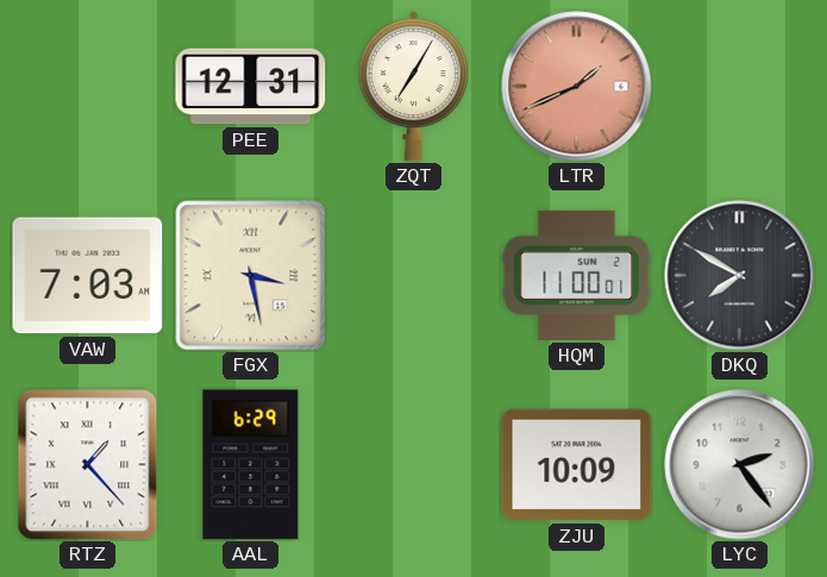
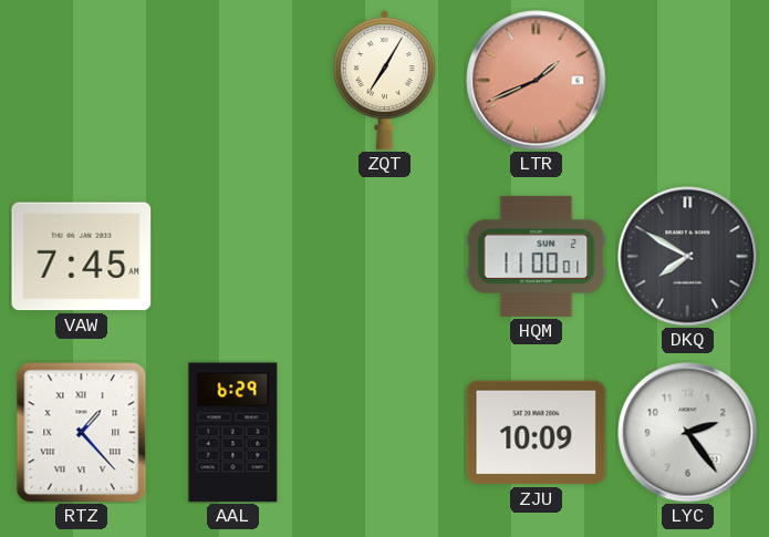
PEE: 12:31 -> none
VAW: 7:03 -> 7:45
FGX: 3:28 -> none
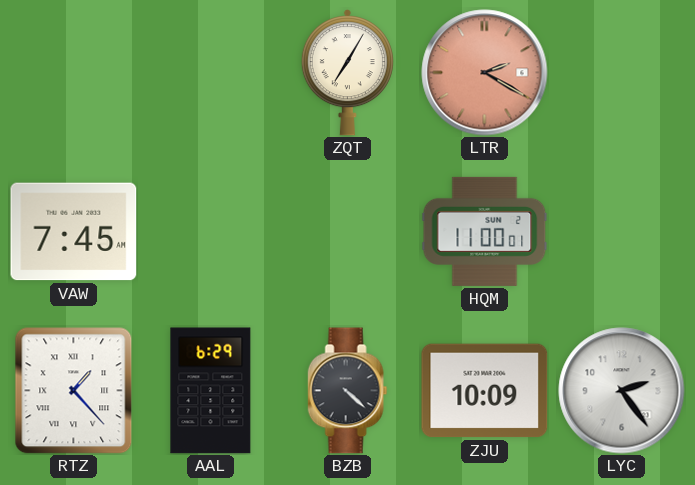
LTR: 1:41 -> 2:20
DKQ: 7:50 -> none
BZB: none -> 4:22
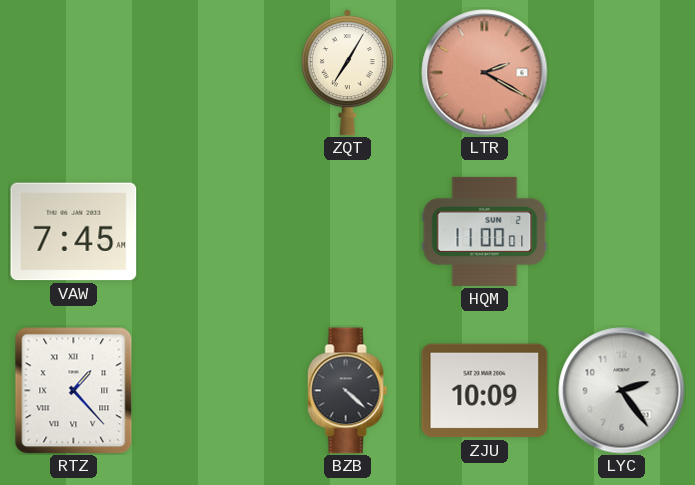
AAL: 6:29 -> none
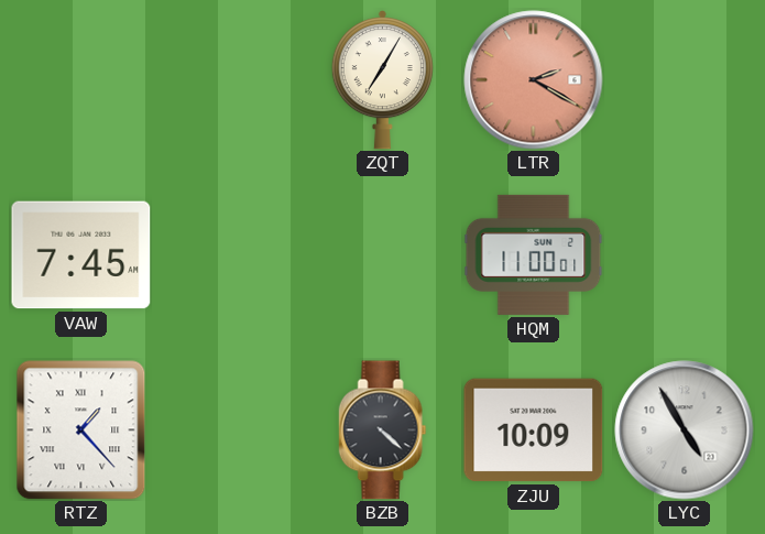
LYC: 2:24 -> 4:55
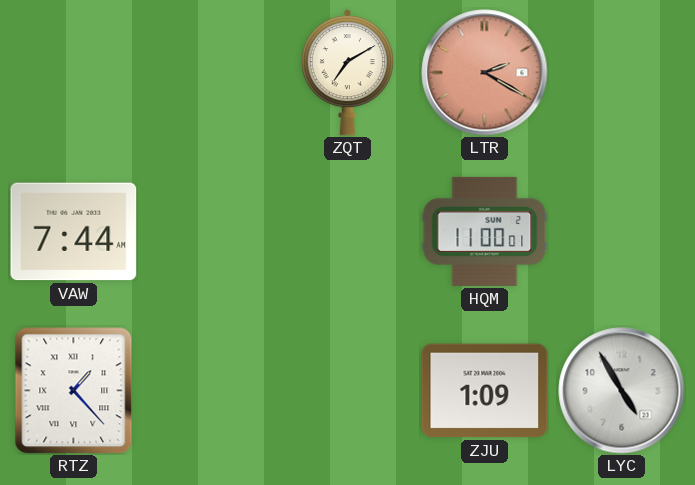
ZQT: 7:05 -> 7:10
VAW: 7:45 -> 7:44
BZB: 4:22 -> none
ZJU: 10:09 -> 1:09
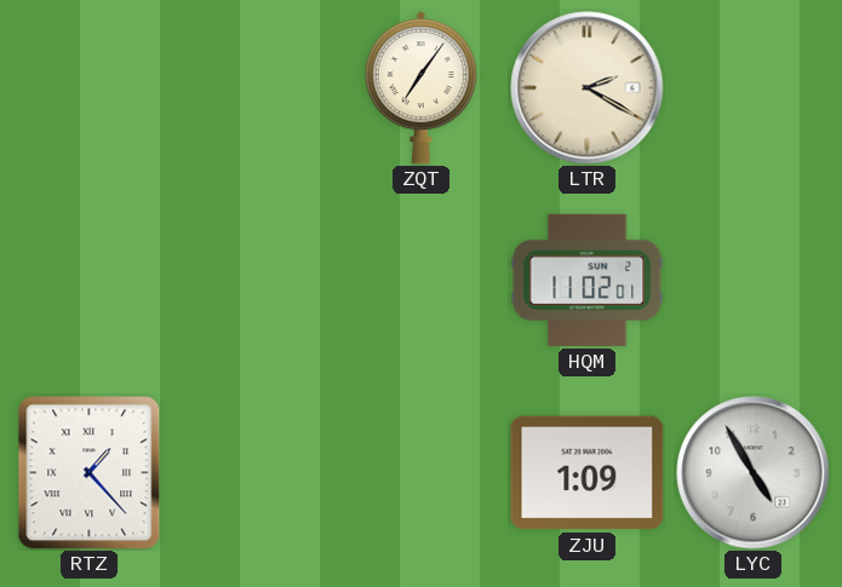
ZQT: 7:10 -> 7:06
LTR dial: salmon -> cream
VAW: 7:44 -> none
HQM: 11:00 -> 11:02
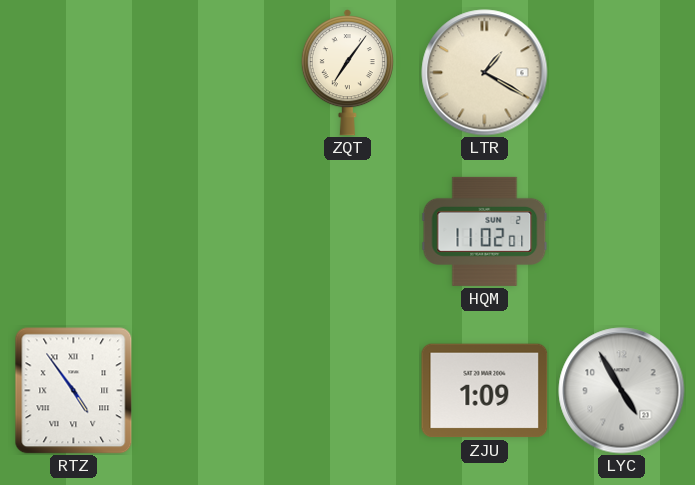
LTR: 2:20 -> 1:20
RTZ: 1:23 -> 4:54
